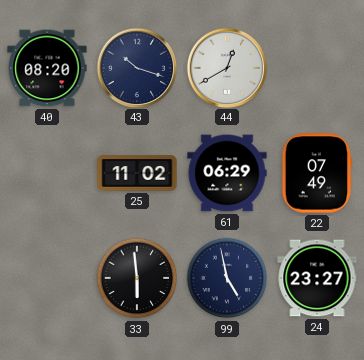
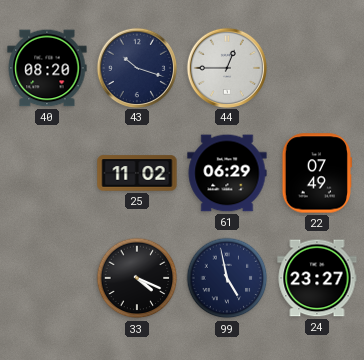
44: 12:40 -> 12:45
33: 5:59 -> 4:19
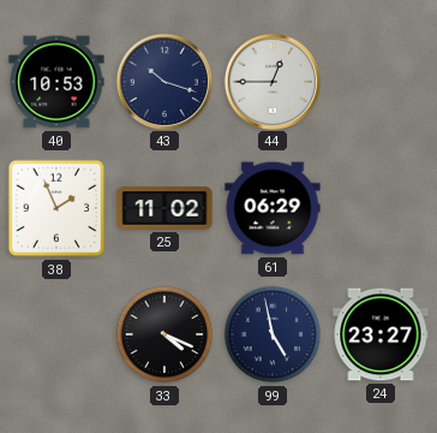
40: 08:20 -> 10:53
38: none -> 1:56
22: 07:49 -> none
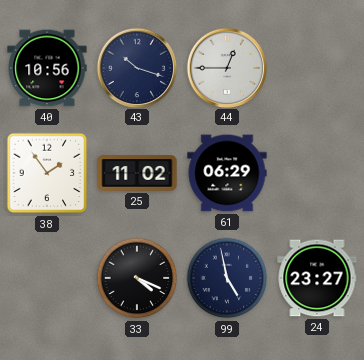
40: 10:53 -> 10:56
38: 1:56 -> 1:54
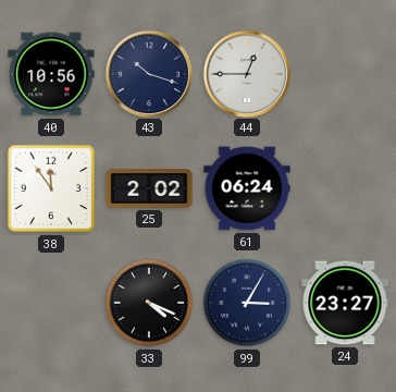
38: 1:54 -> 11:54
25: 11:02 -> 2:02
61: 06:29 -> 06:24
99: 4:58 -> 3:05
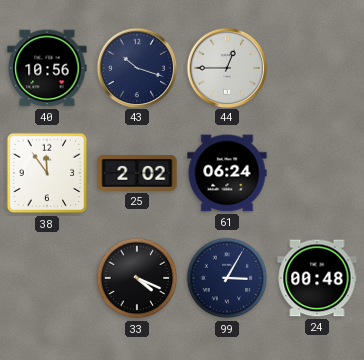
24: 23:27 -> 00:48
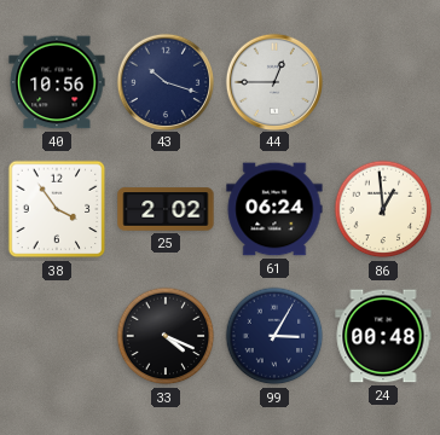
38: 11:54 -> 3:54
86: none -> 12:59
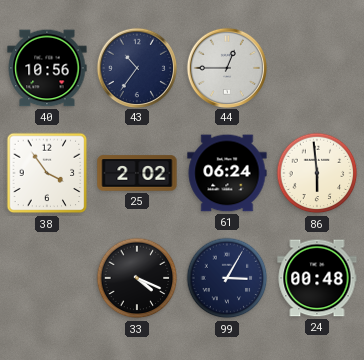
43: 10:18 -> 10:36
86: 12:59 -> 5:59
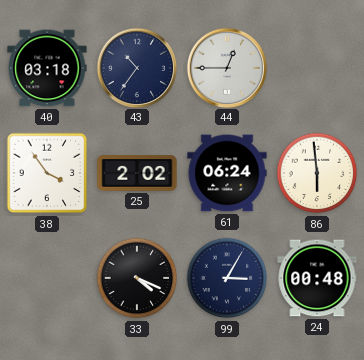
40: 10:56 -> 03:18
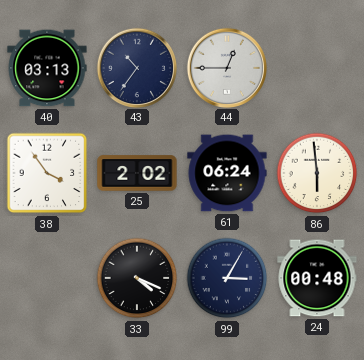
40: 03:18 -> 03:13
